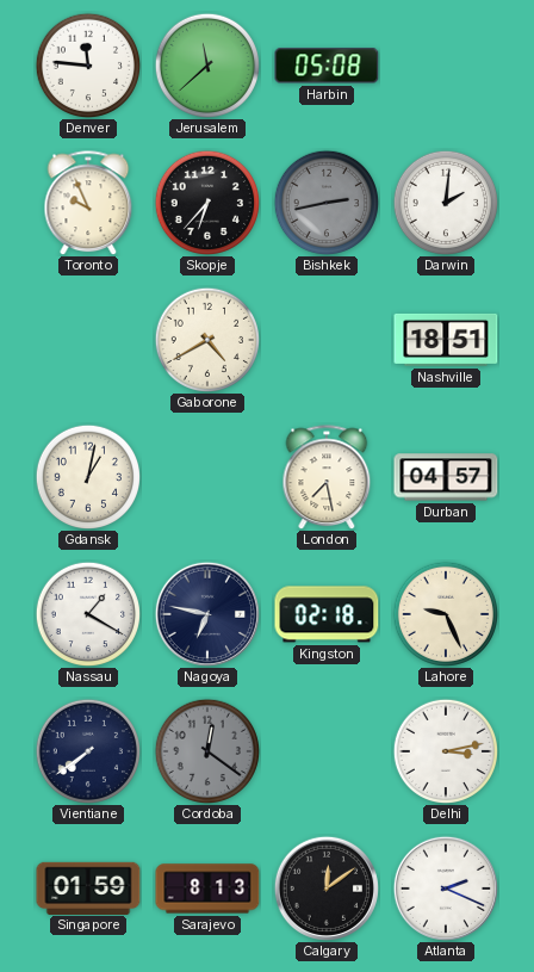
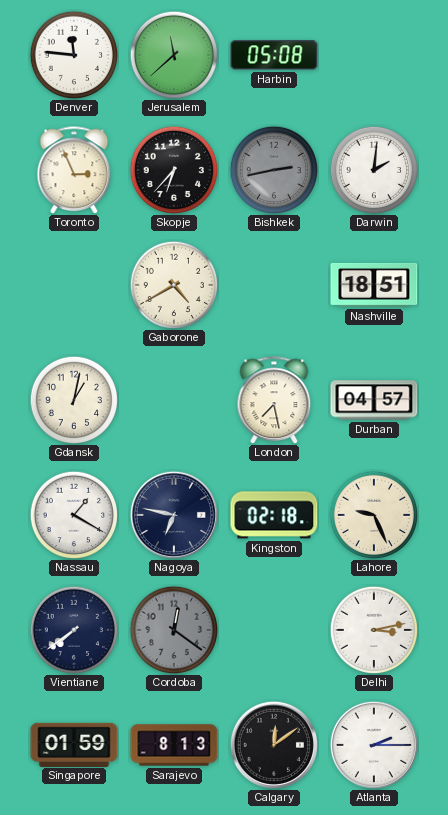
Toronto: 9:56 -> 2:56
Atlanta: 2:19 -> 2:15
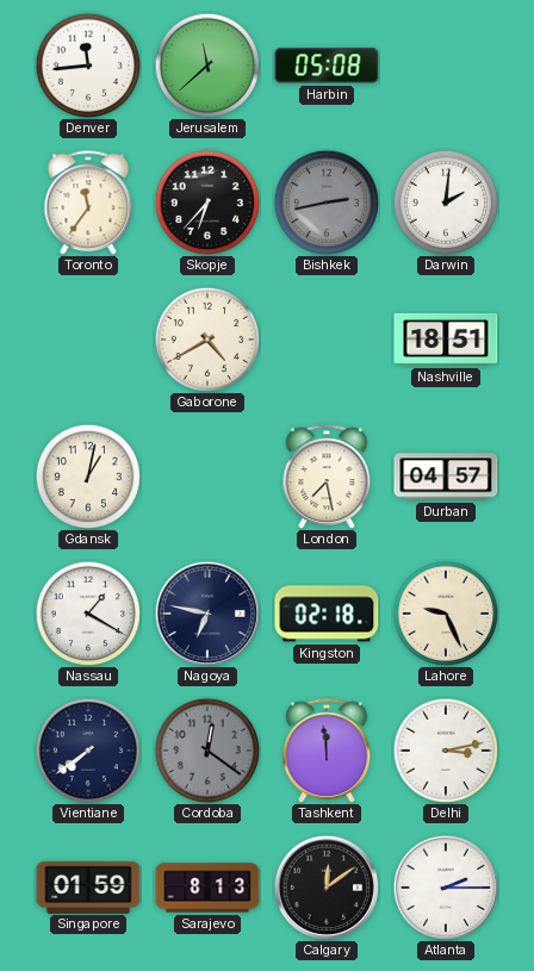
Denver: 11:46 -> 11:44
Toronto: 2:56 -> 11:36
Tashkent: none -> 11:59
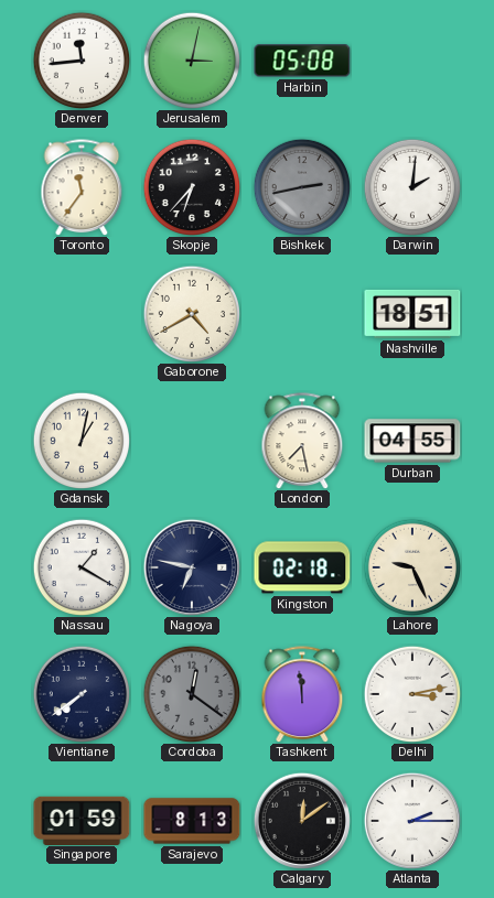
Jerusalem: 11:38 -> 3:02
Durban: 04:57 -> 04:55
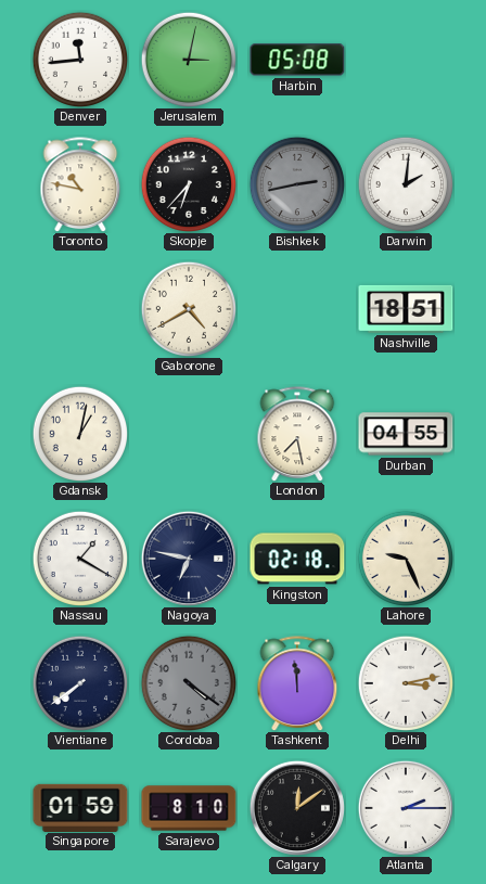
Toronto: 11:36 -> 10:47
Cordoba: 12:21 -> 4:21
Sarajevo: 8:13 -> 8:10
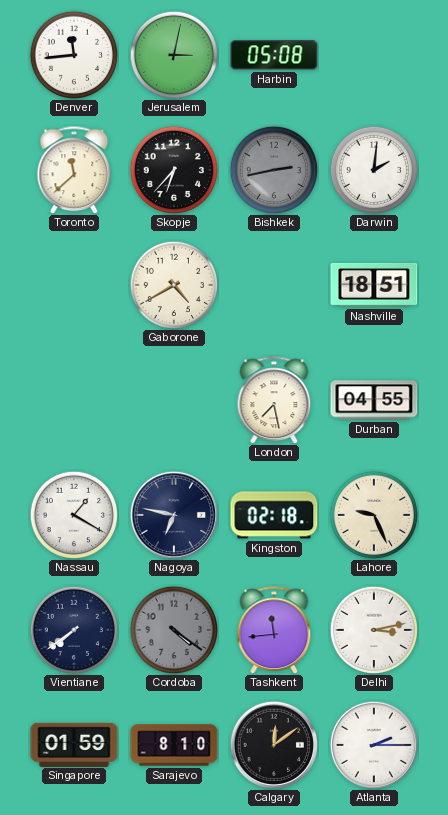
Toronto: 10:47 -> 11:38
Gdansk: 1:02 -> none
Tashkent: 11:59 -> 11:44
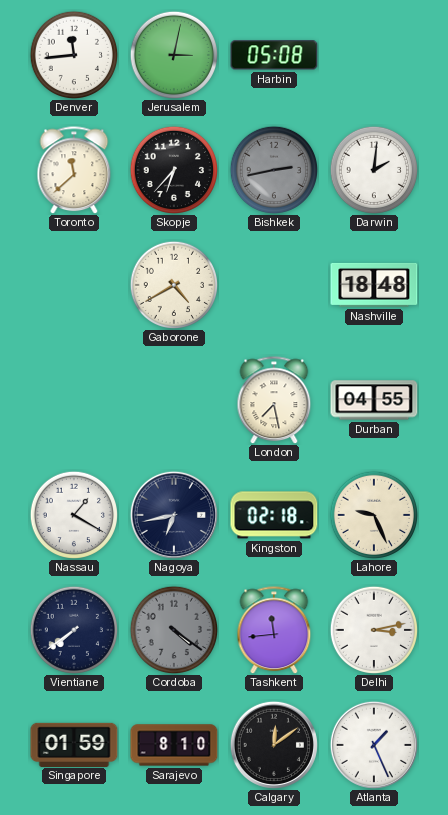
Nashville: 18:51 -> 18:48
Nagoya: 6:47 -> 6:43
Atlanta: 2:15 -> 1:26
